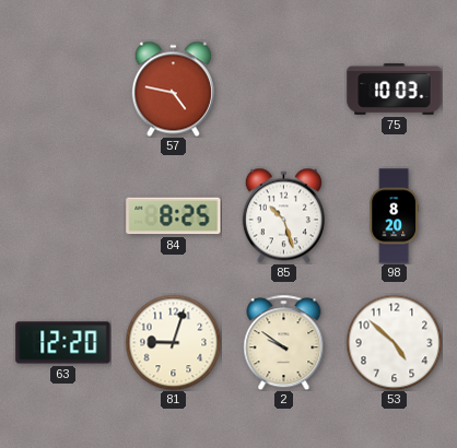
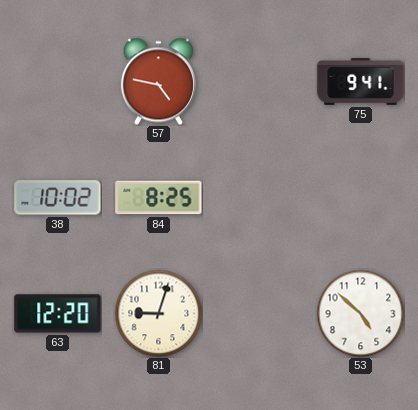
75: 10:03 -> 9:41
38: none -> 10:02
85: 10:27 -> none
98: 8:20 -> none
2: 9:51 -> none
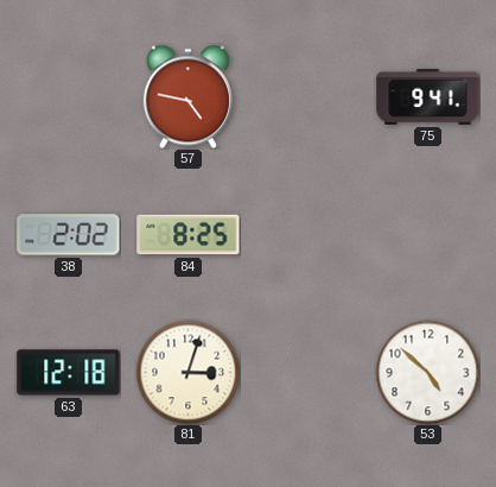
38: 10:02 -> 2:02
63: 12:20 -> 12:18
81: 9:03 -> 3:03
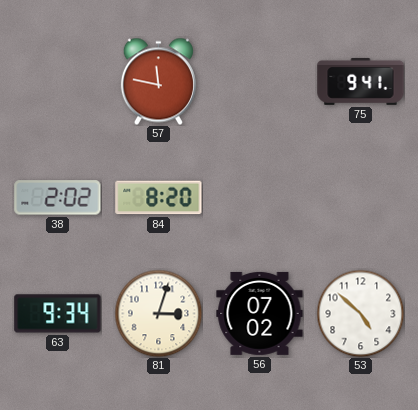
57: 4:47 -> 11:47
84: 8:25 -> 8:20
63: 12:18 -> 9:34
56: none -> 07:02
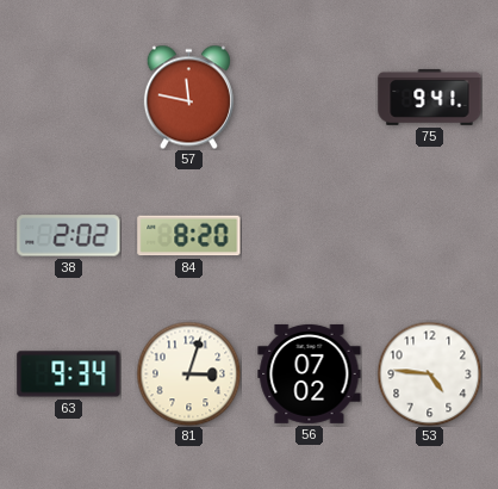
53: 4:52 -> 4:46
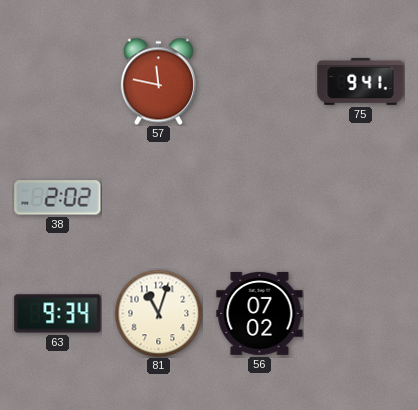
84: 8:20 -> none
81: 3:03 -> 11:03
53: 4:46 -> none
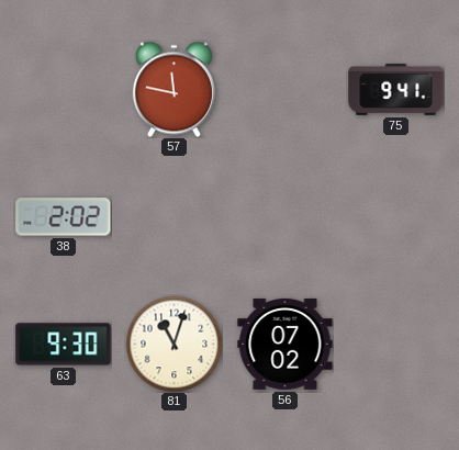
63: 9:34 -> 9:30
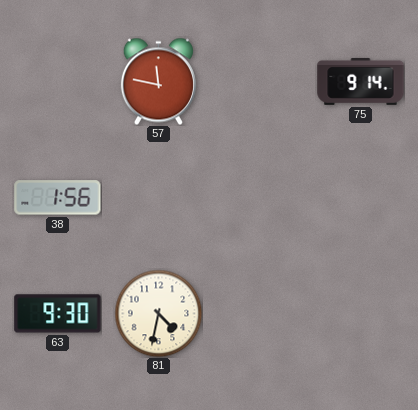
75: 9:41 -> 9:14
38: 2:02 -> 1:56
81: 11:03 -> 4:32
56: 07:02 -> none
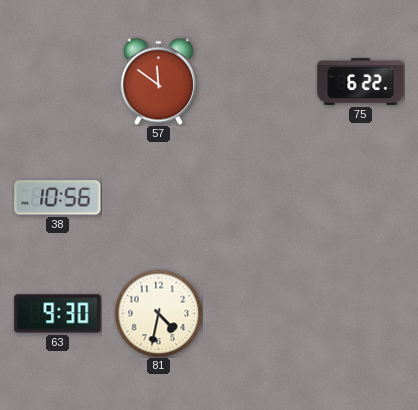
57: 11:47 -> 11:51
75: 9:14 -> 6:22
38: 1:56 -> 10:56
